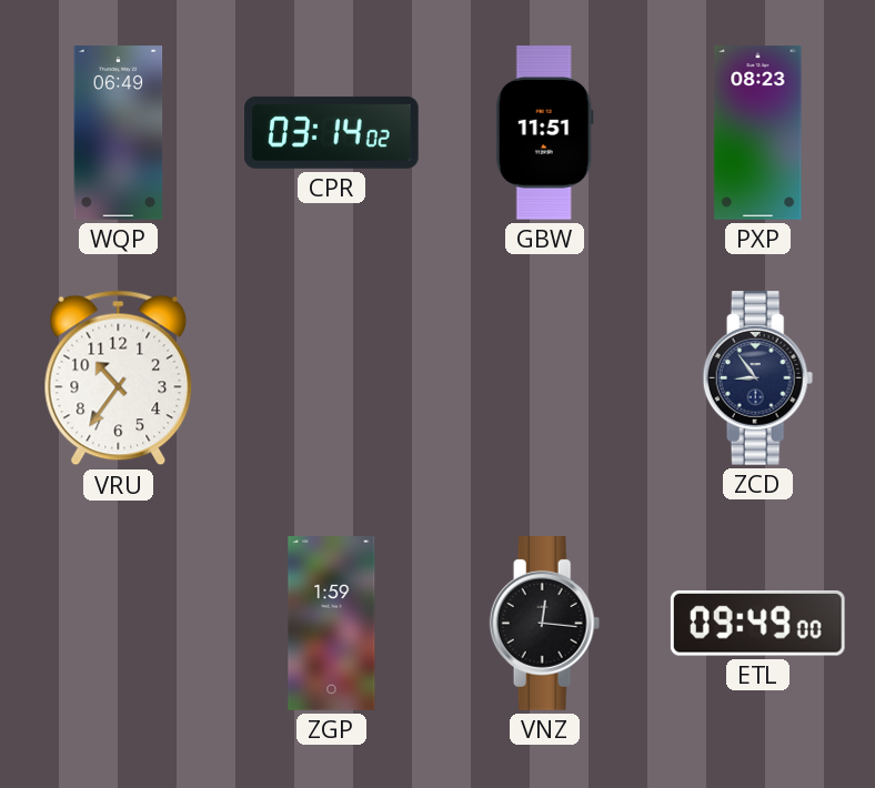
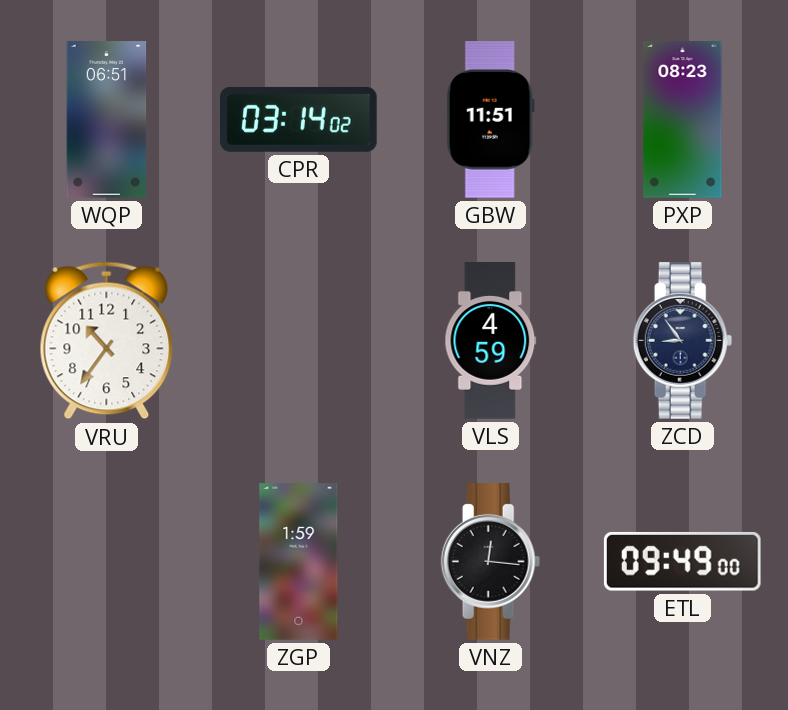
WQP: 06:49 -> 06:51
VLS: none -> 4:59
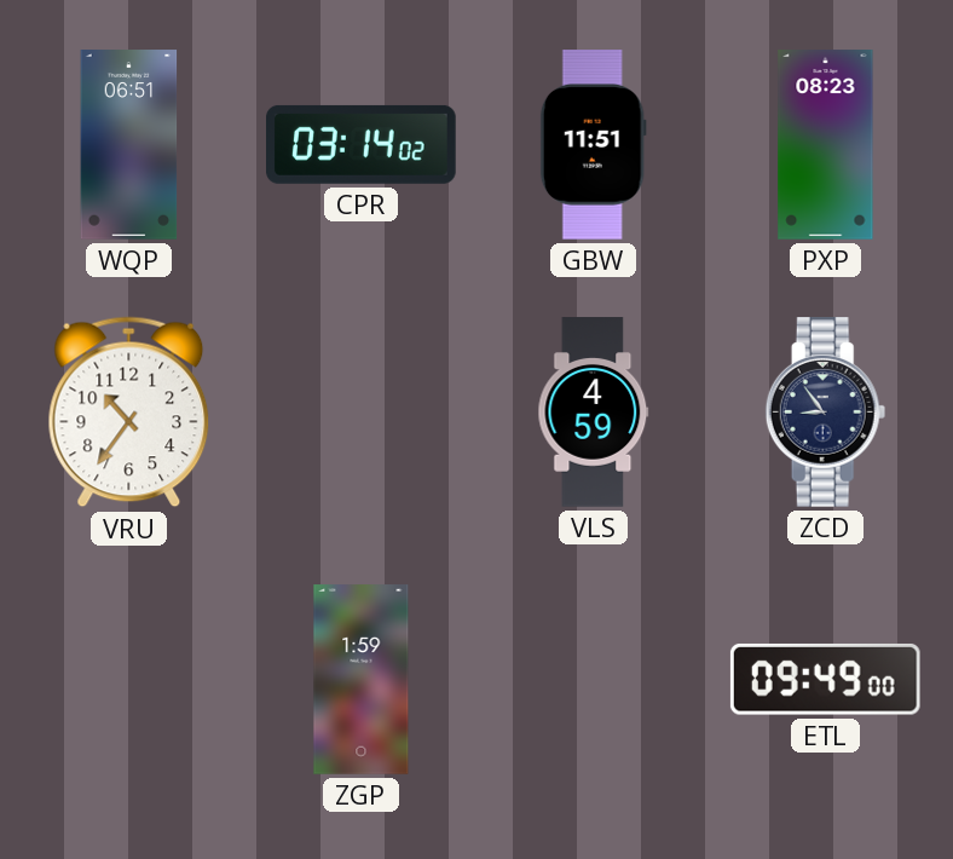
VNZ: 12:16 -> none
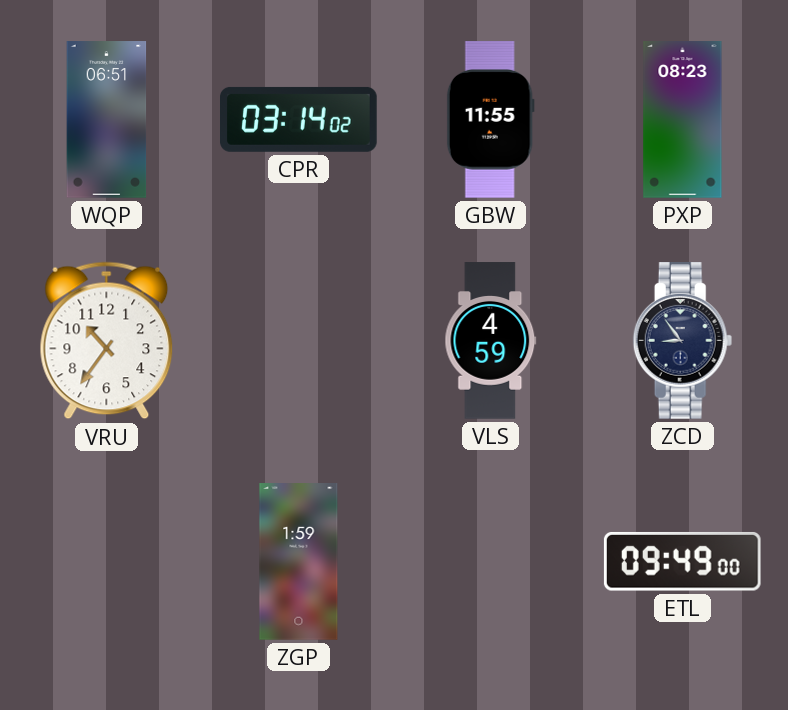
GBW: 11:51 -> 11:55
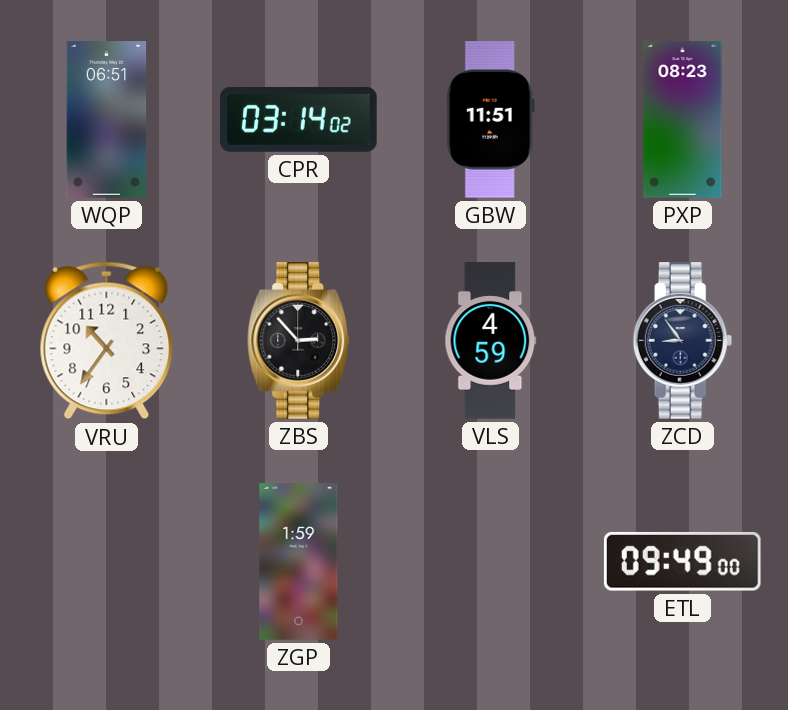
GBW: 11:55 -> 11:51
ZBS: none -> 2:53
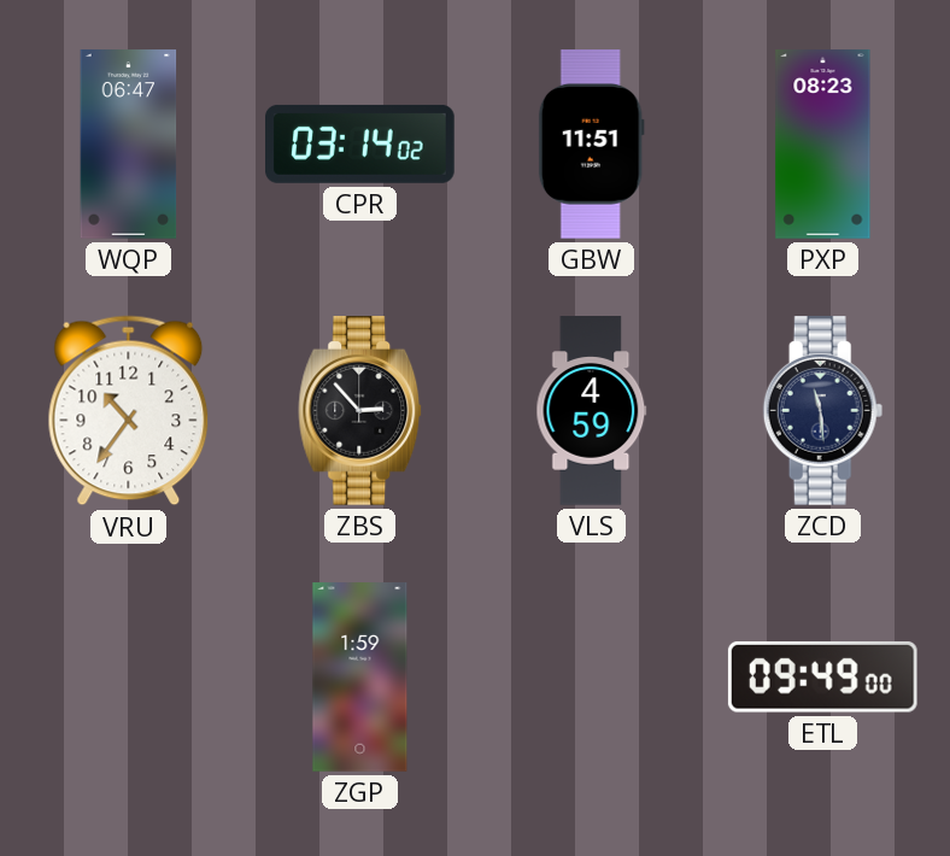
WQP: 06:51 -> 06:47
ZCD: 8:54 -> 11:29
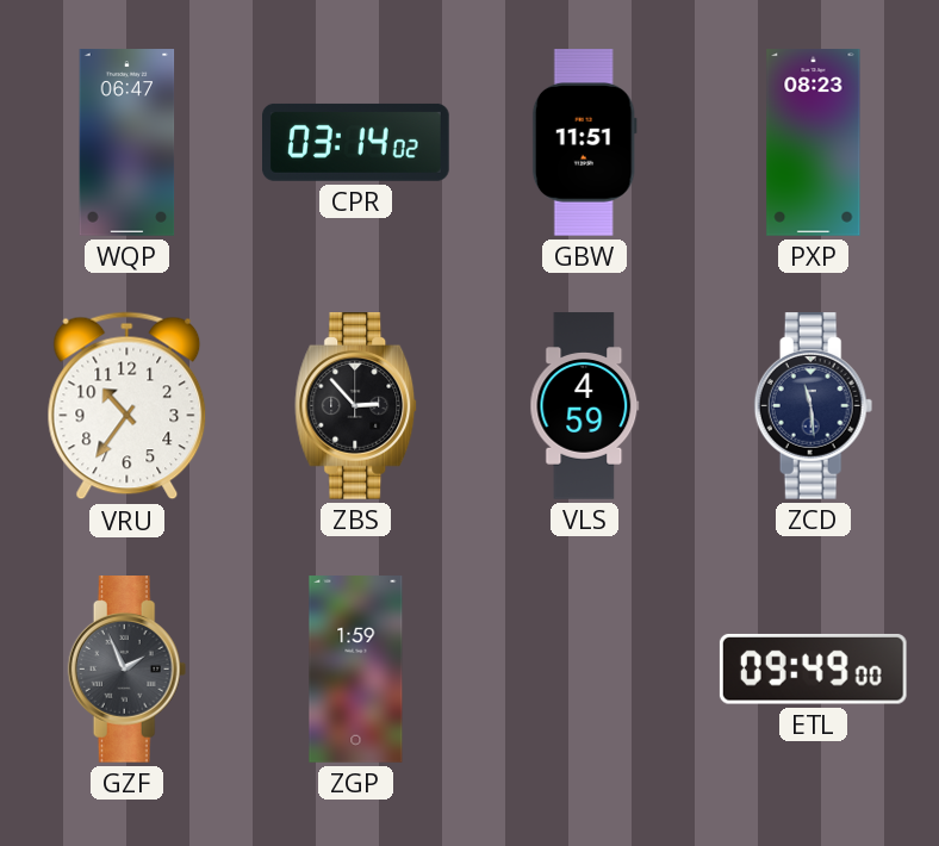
GZF: none -> 1:56
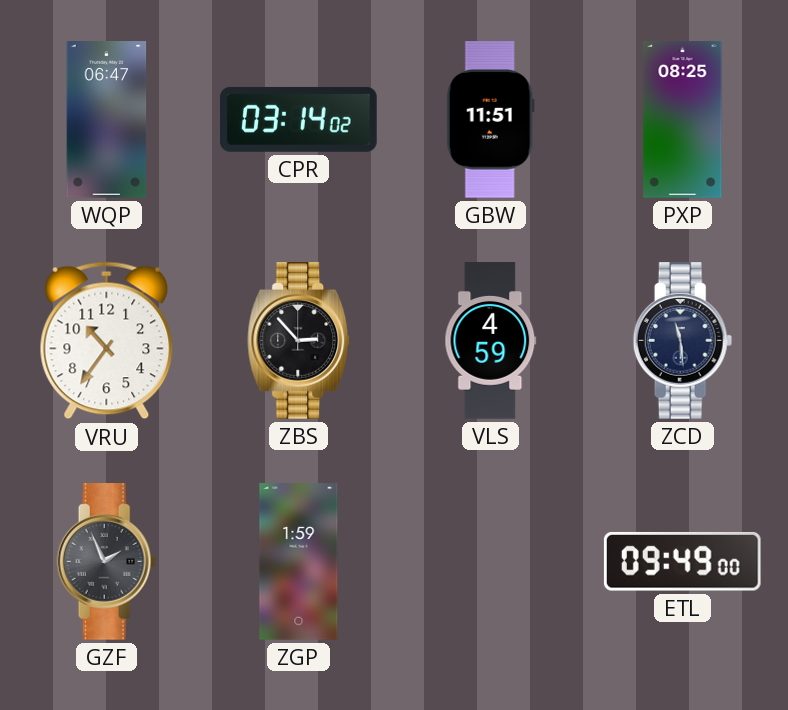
PXP: 08:23 -> 08:25
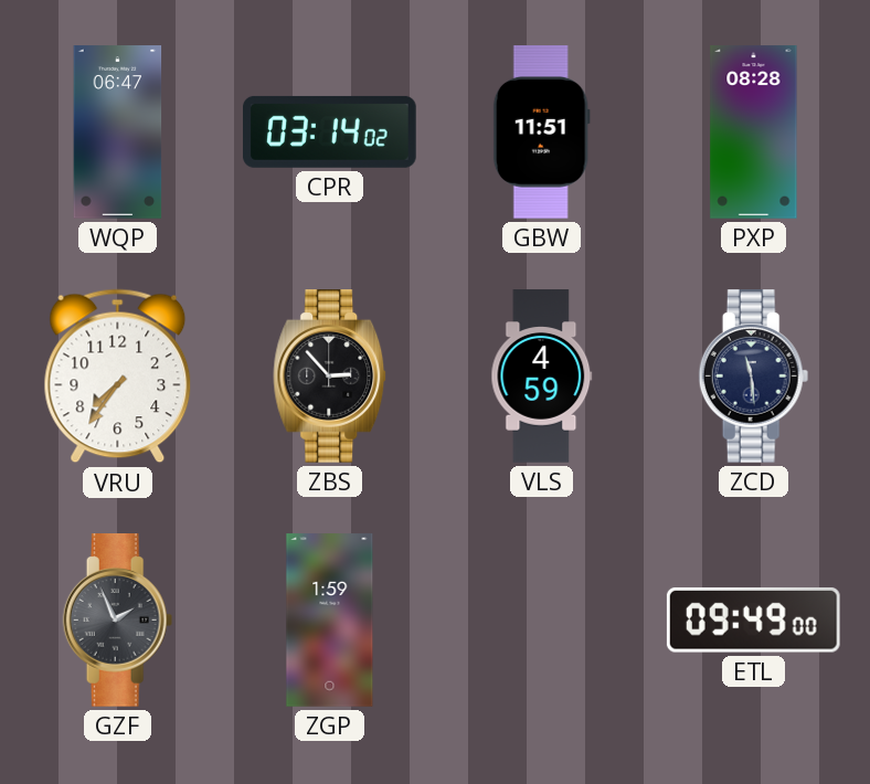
PXP: 08:25 -> 08:28
VRU: 10:36 -> 7:36
